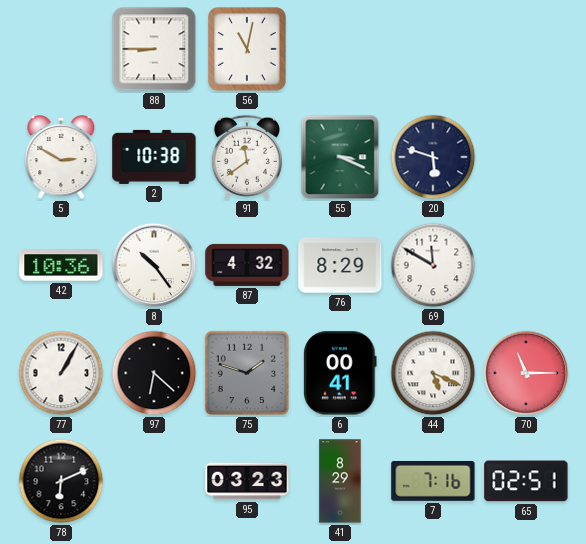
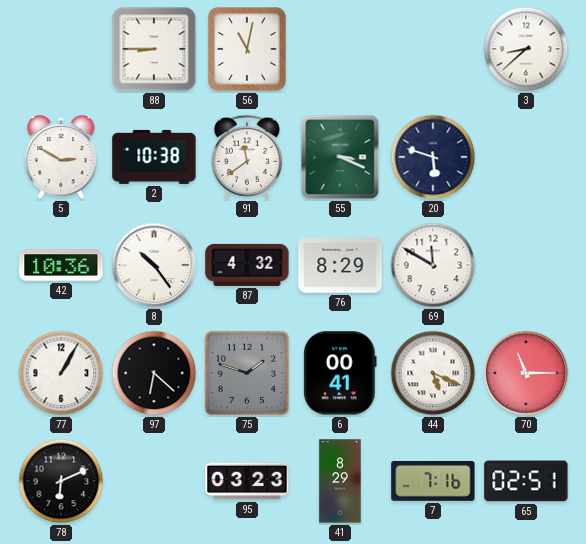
3: none -> 8:38
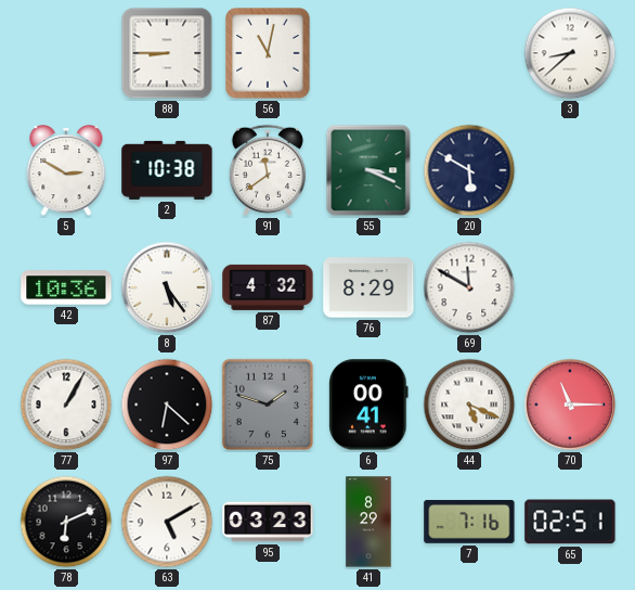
20: 5:48 -> 5:50
8: 10:24 -> 5:24
63: none -> 5:10
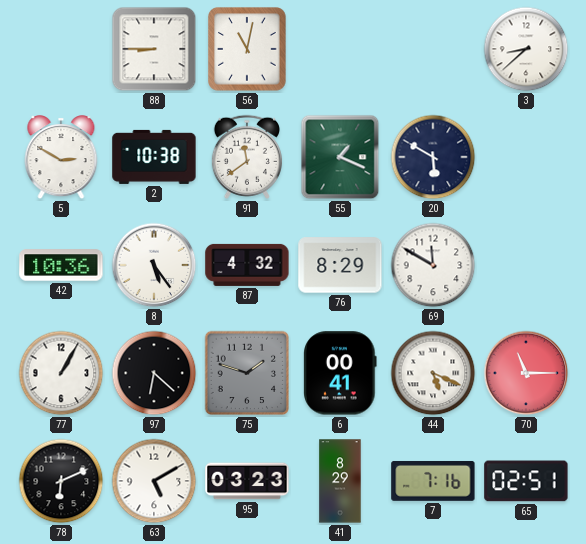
55: 3:19 -> 1:19
